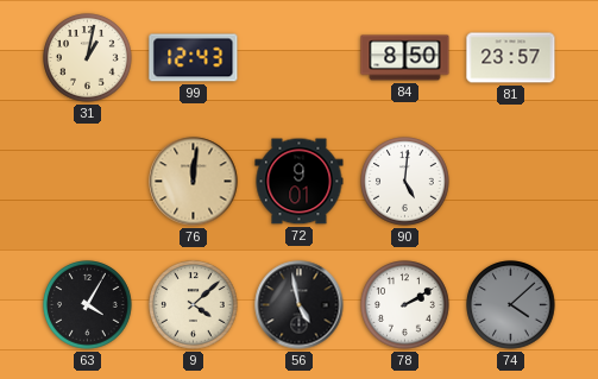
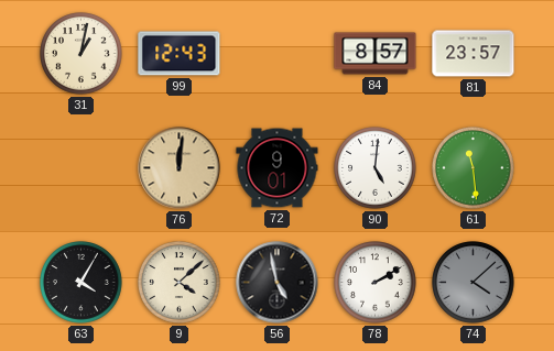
84: 8:50 -> 8:57
61: none -> 11:29
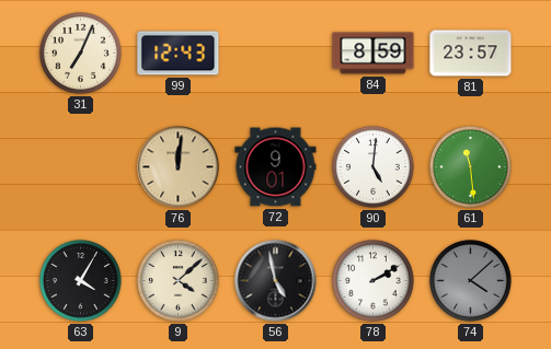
31: 1:02 -> 7:04
84: 8:57 -> 8:59
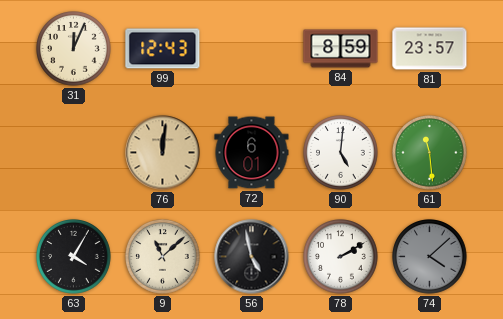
31: 7:04 -> 12:04
72: 9:01 -> 6:01
9: 4:08 -> 11:08
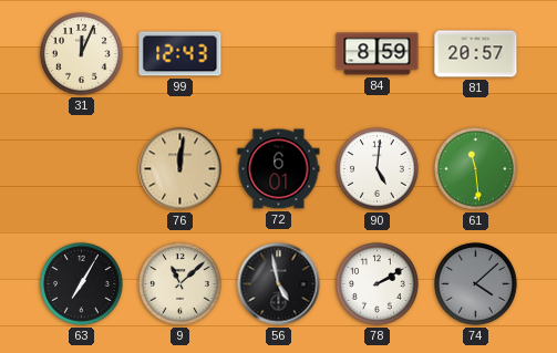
81: 23:57 -> 20:57
63: 4:05 -> 7:05
